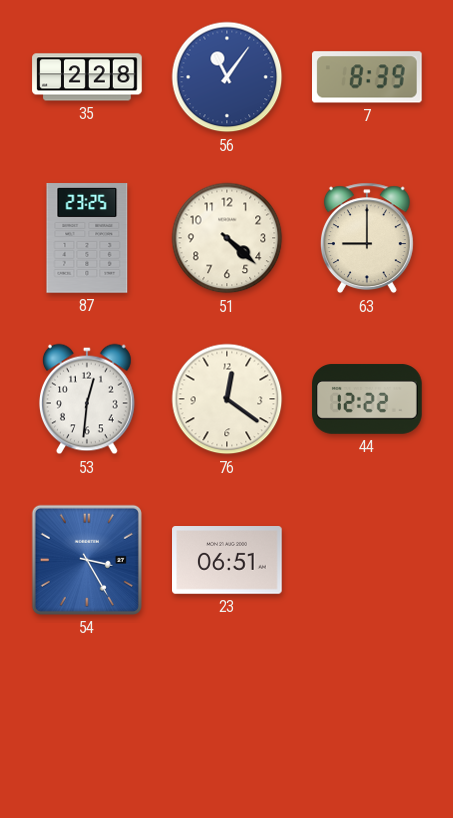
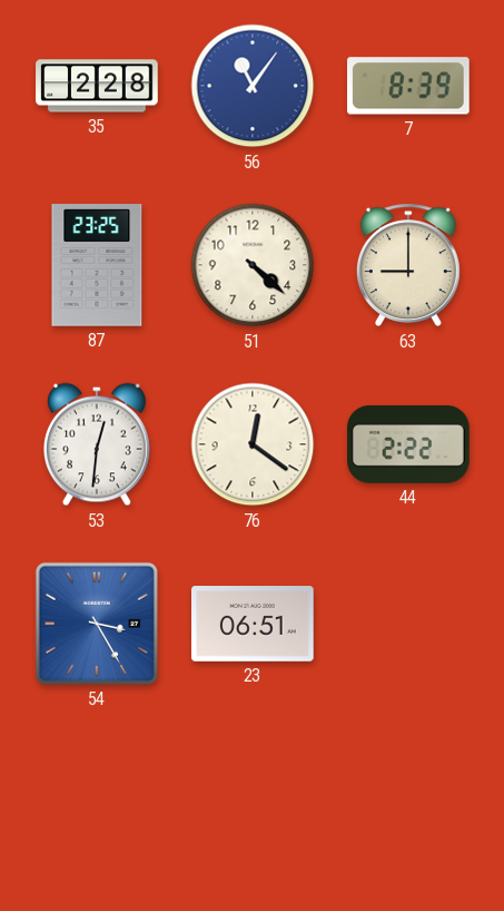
44: 12:22 -> 2:22
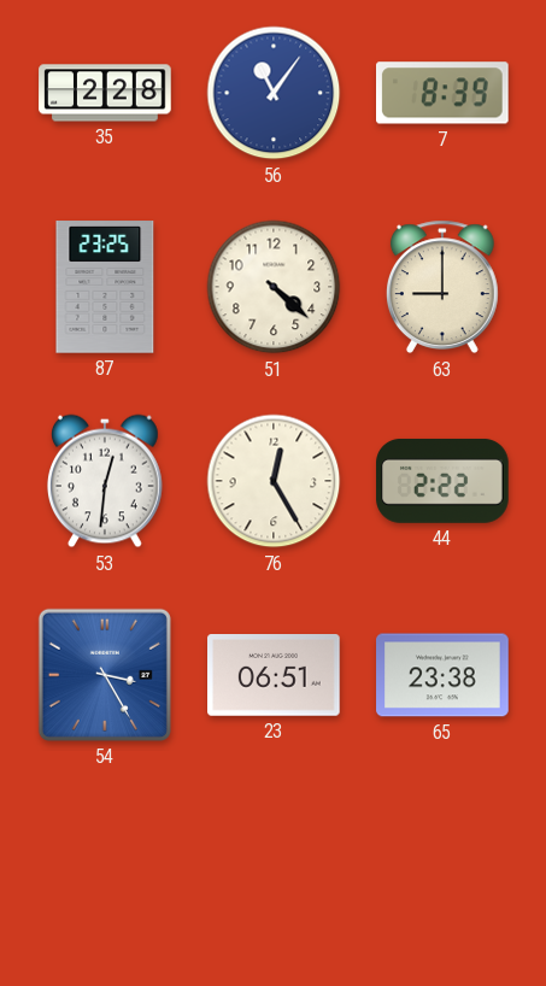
76: 12:21 -> 12:25
65: none -> 23:38
